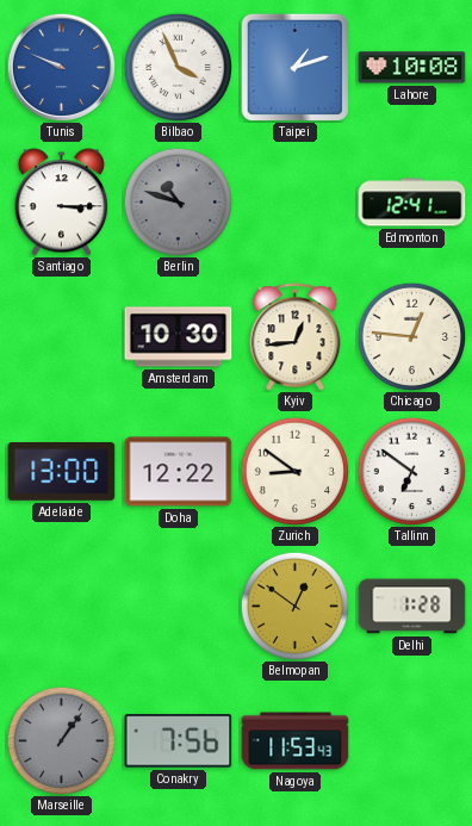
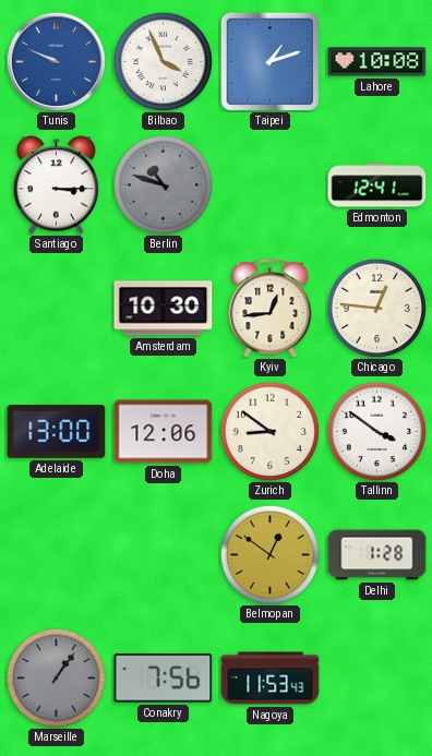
Doha: 12:22 -> 12:06
Tallinn: 6:51 -> 3:51
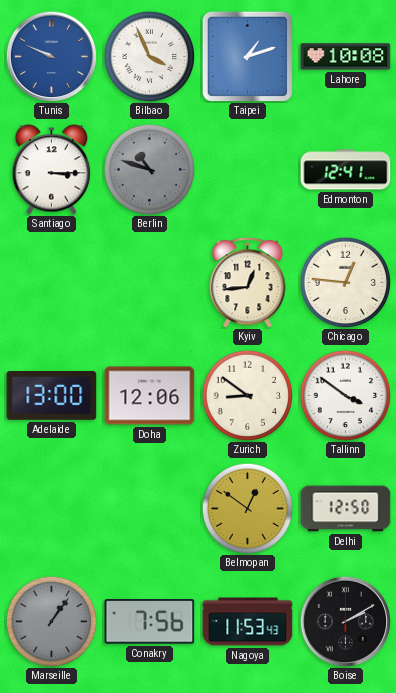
Amsterdam: 10:30 -> none
Delhi: 1:28 -> 12:50
Boise: none -> 2:10
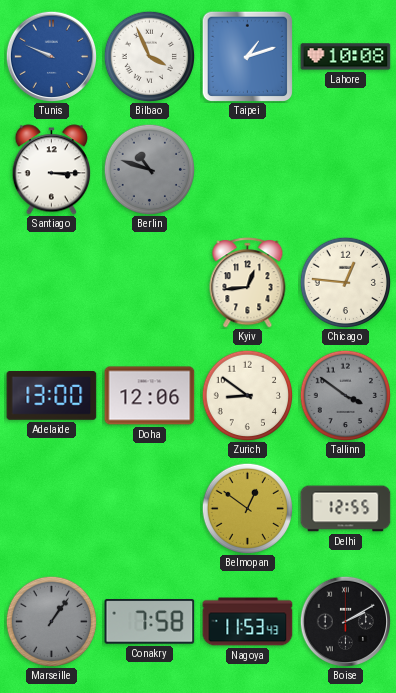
Edmonton: 12:41 -> none
Tallinn dial: white -> grey
Delhi: 12:50 -> 12:55
Conakry: 7:56 -> 7:58
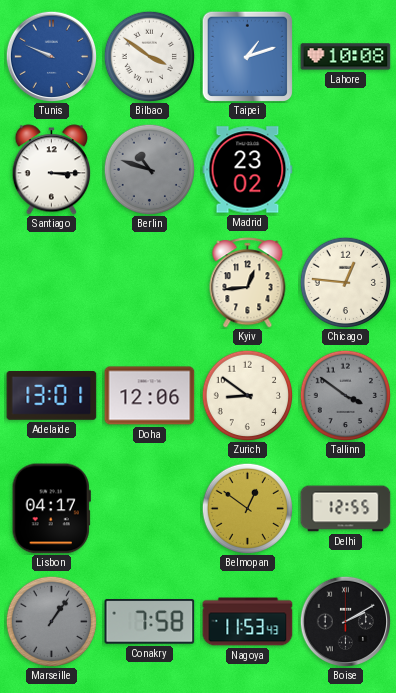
Bilbao: 3:56 -> 3:51
Madrid: none -> 23:02
Adelaide: 13:00 -> 13:01
Lisbon: none -> 04:17
